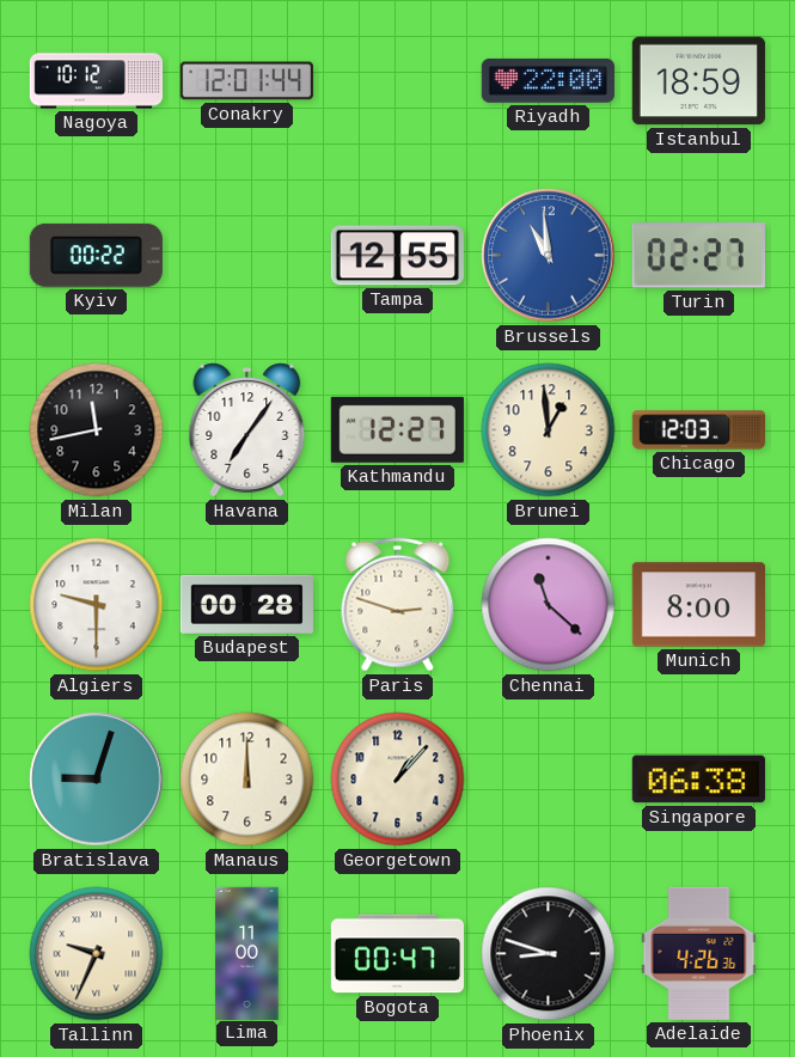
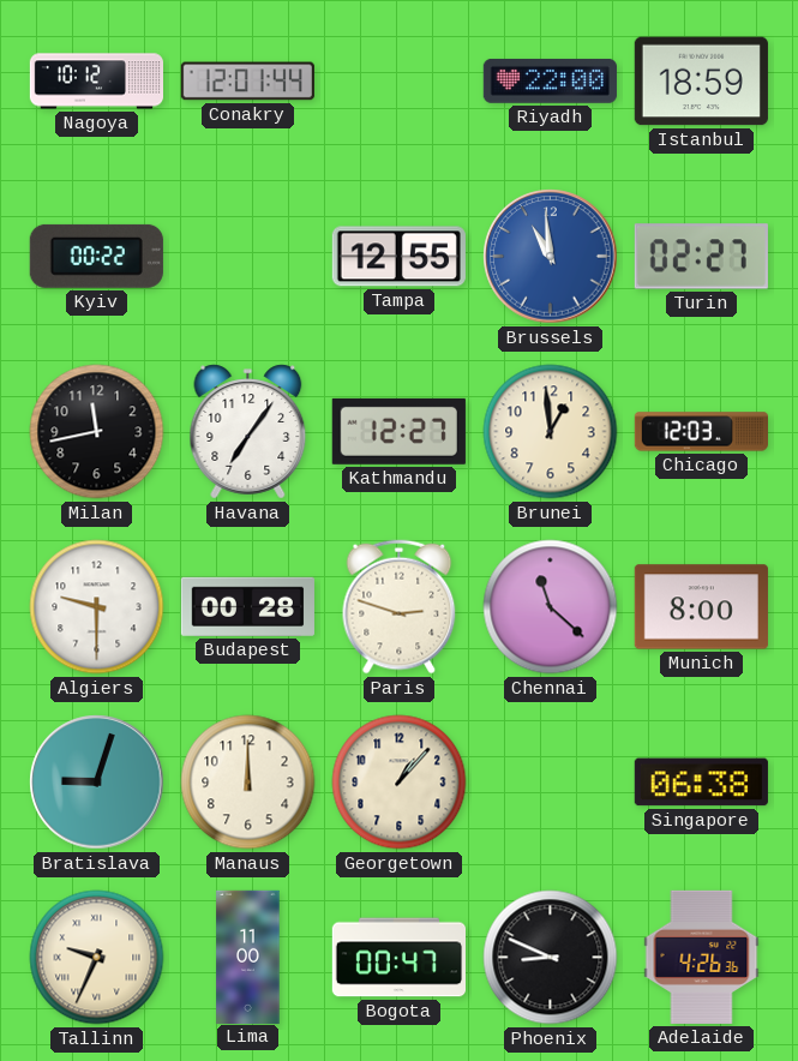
Phoenix: 8:48 -> 8:49
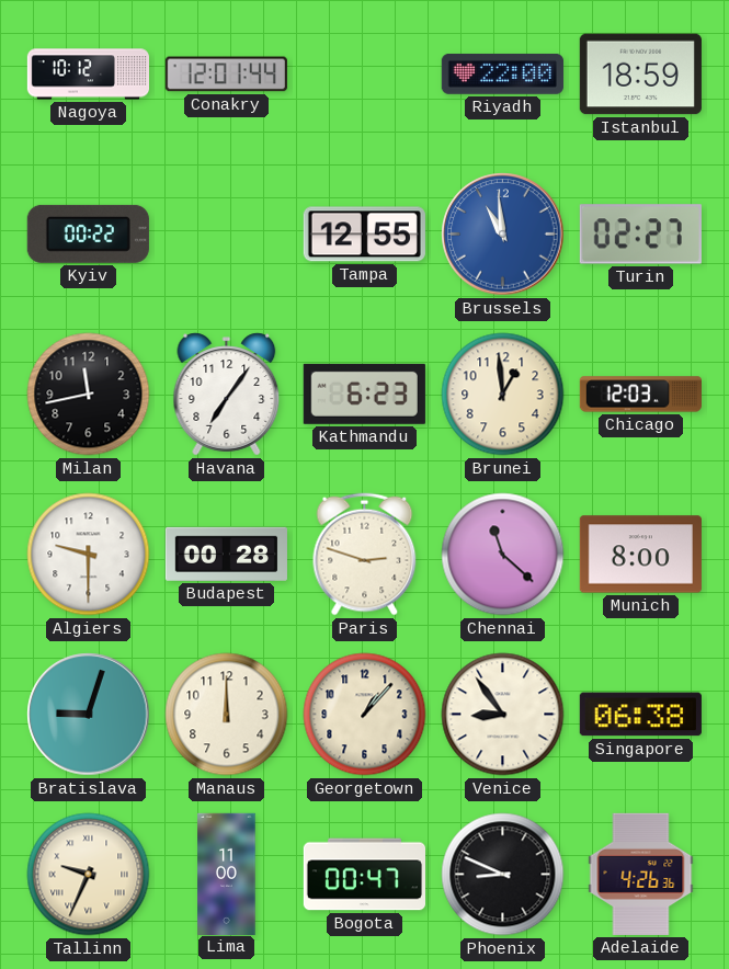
Kathmandu: 12:27 -> 6:23
Venice: none -> 8:54
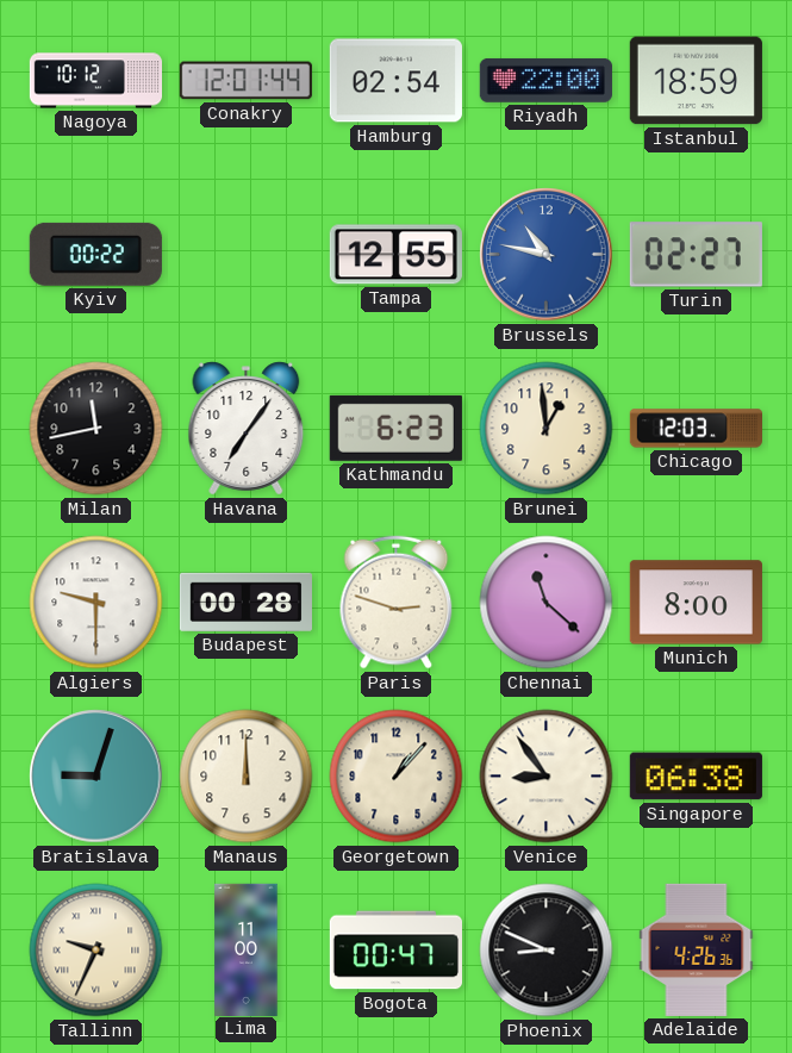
Hamburg: none -> 02:54
Brussels: 10:59 -> 10:47
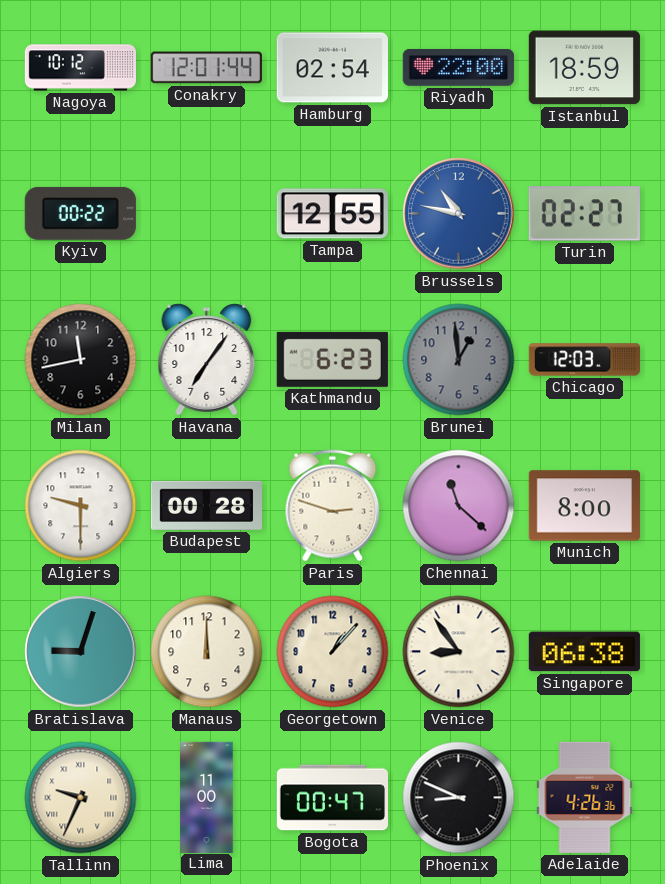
Brunei dial: cream -> grey
